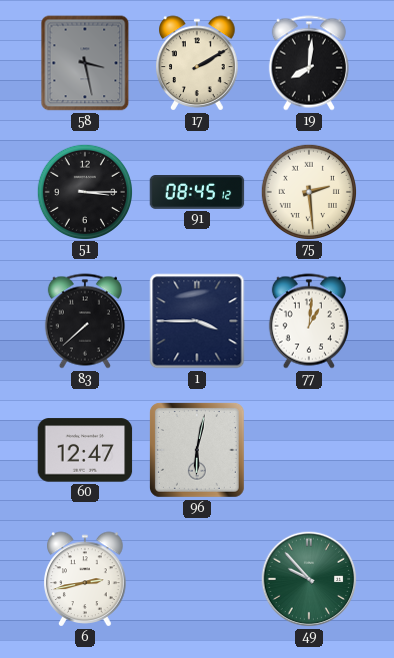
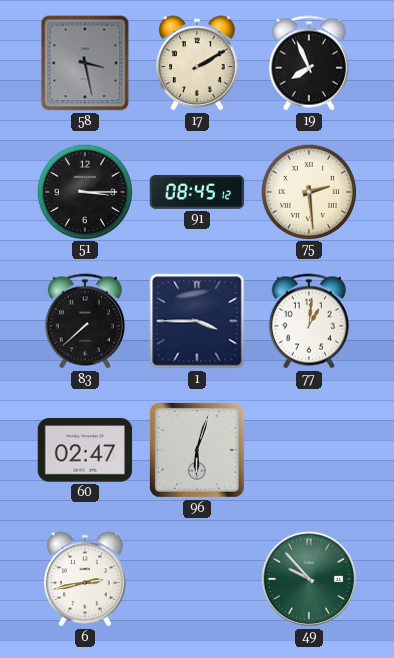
19: 8:01 -> 7:56
60: 12:47 -> 02:47
96: 6:02 -> 6:03
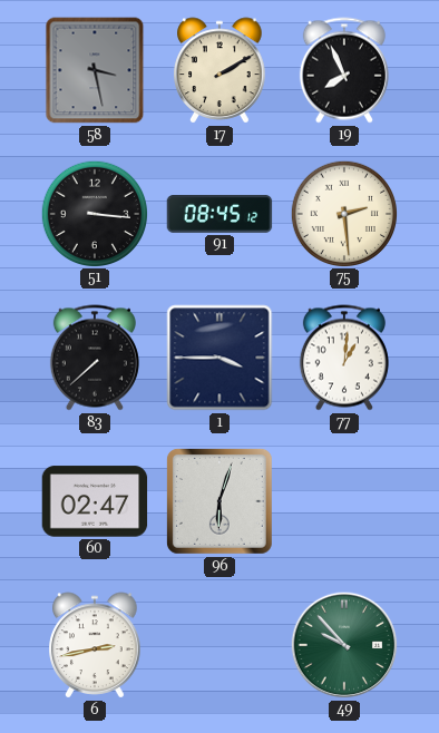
51: 3:15 -> 3:16
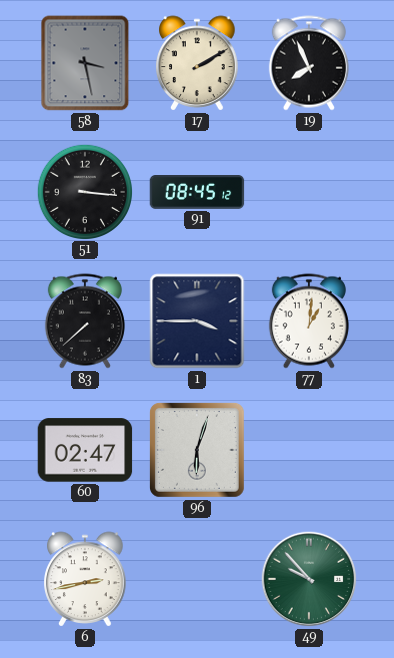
75: 2:29 -> none
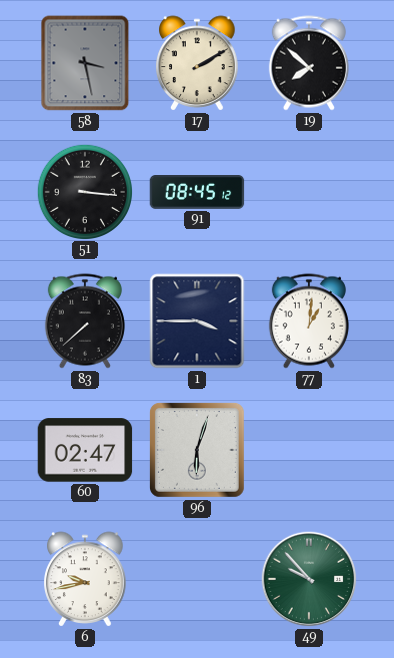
19: 7:56 -> 7:52
6: 2:43 -> 9:43
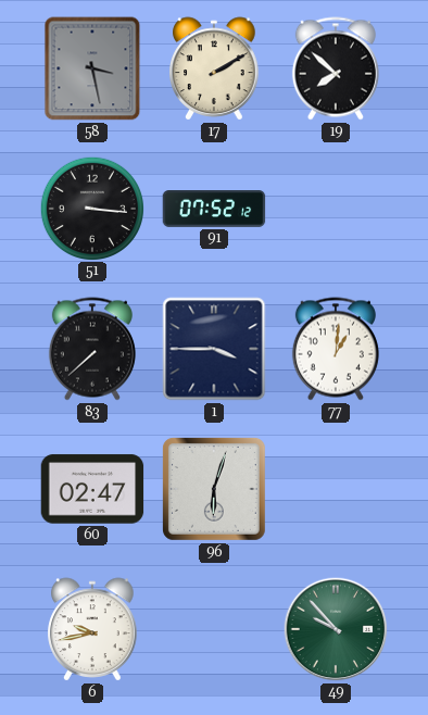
91: 08:45 -> 07:52
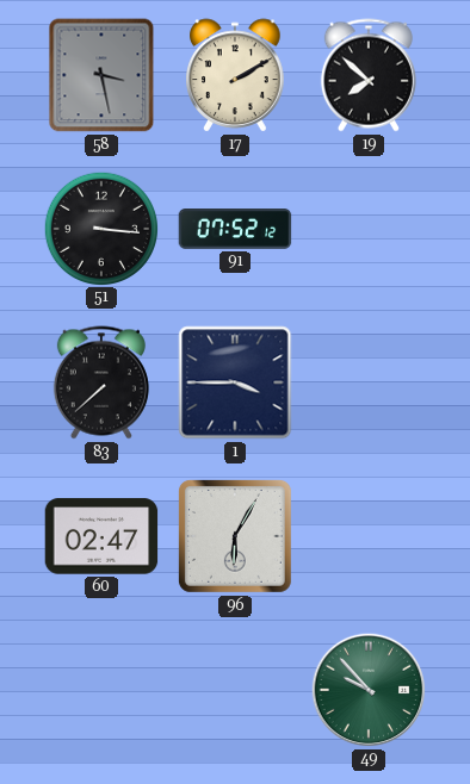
77: 1:01 -> none
96: 6:03 -> 6:05
6: 9:43 -> none
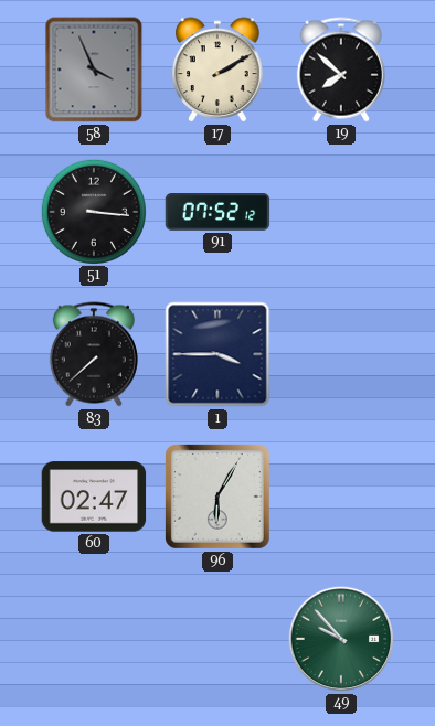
58: 3:28 -> 3:56
